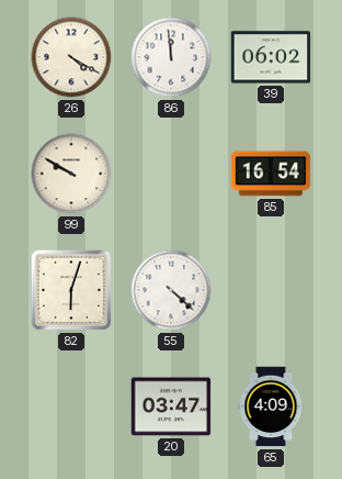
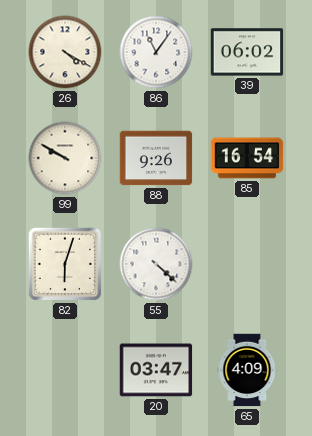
86: 11:59 -> 11:06
88: none -> 9:26
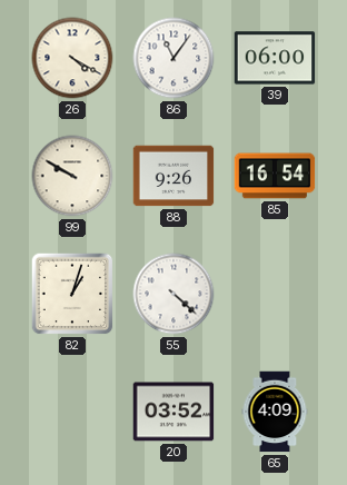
39: 06:02 -> 06:00
82: 6:03 -> 1:03
20: 03:47 -> 03:52
